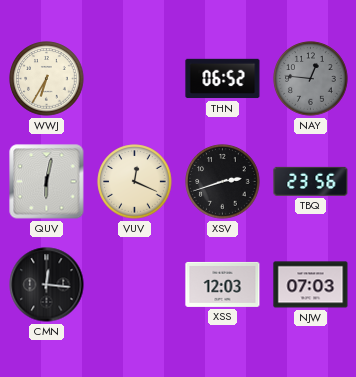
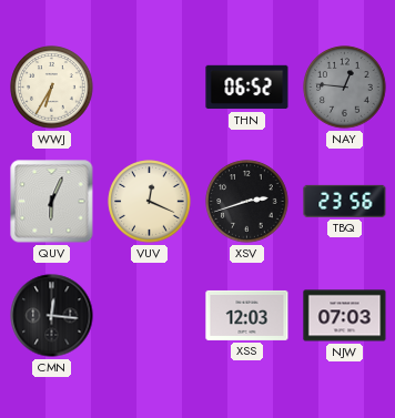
QUV: 6:02 -> 6:04
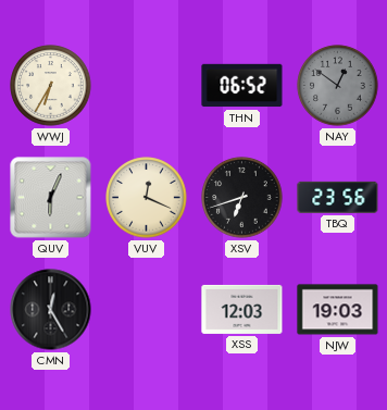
NAY: 12:46 -> 12:51
XSV: 2:42 -> 6:42
CMN: 12:16 -> 12:25
NJW: 07:03 -> 19:03
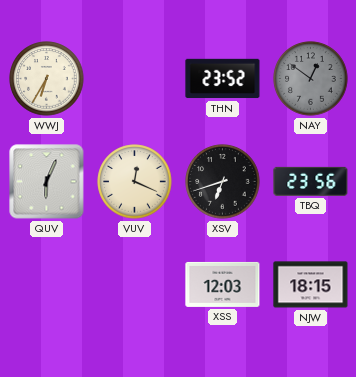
THN: 06:52 -> 23:52
CMN: 12:25 -> none
NJW: 19:03 -> 18:15
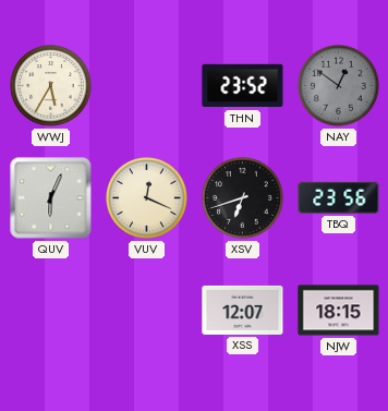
WWJ: 6:35 -> 5:35
XSS: 12:03 -> 12:07
